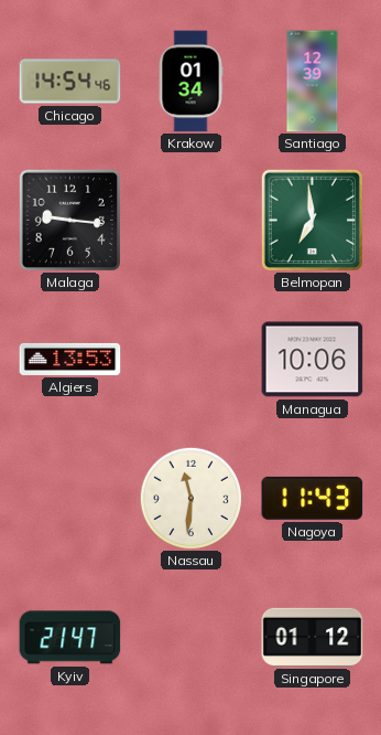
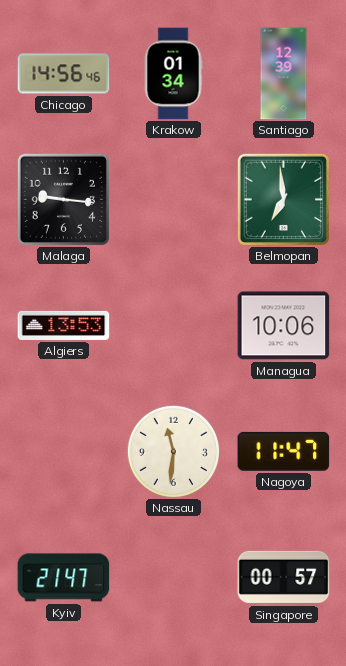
Chicago: 14:54 -> 14:56
Nagoya: 11:43 -> 11:47
Singapore: 01:12 -> 00:57
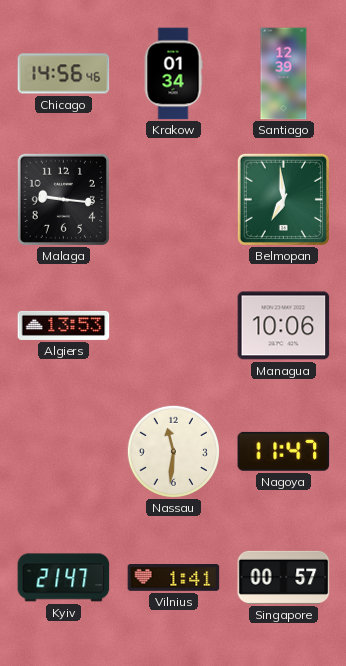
Vilnius: none -> 1:41
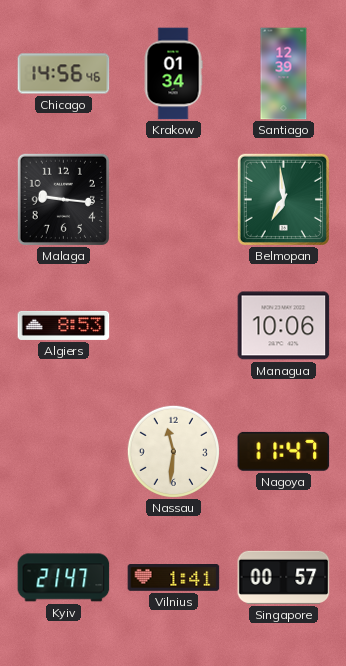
Algiers: 13:53 -> 8:53
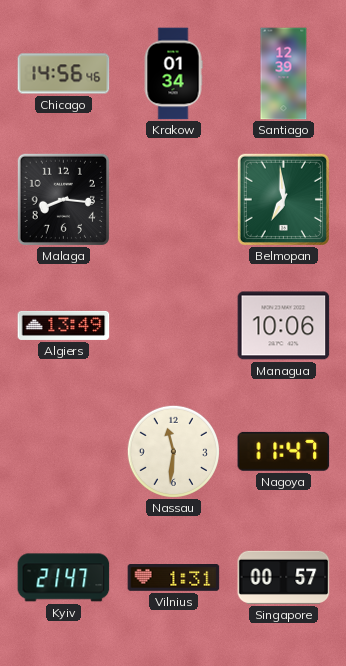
Malaga: 9:16 -> 8:16
Algiers: 8:53 -> 13:49
Vilnius: 1:41 -> 1:31
